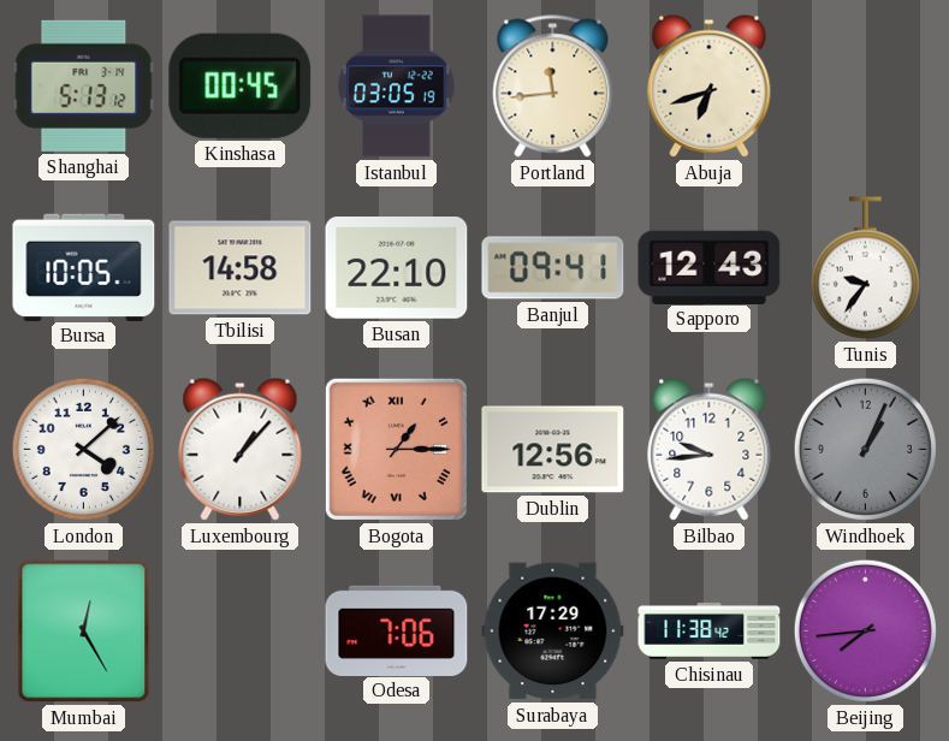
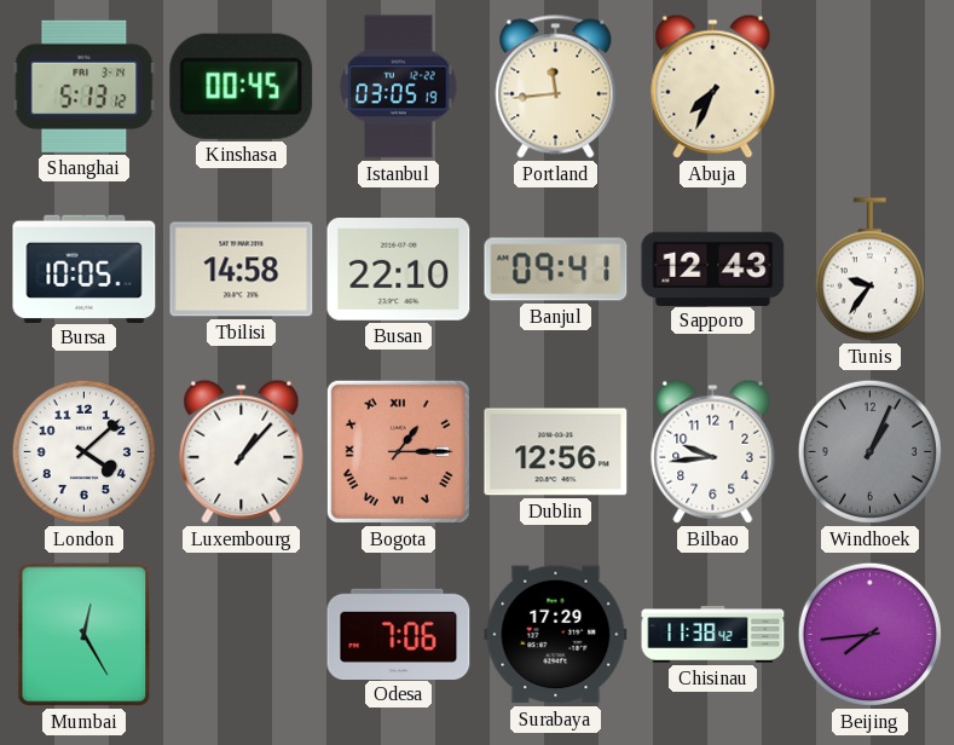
Abuja: 6:42 -> 7:34
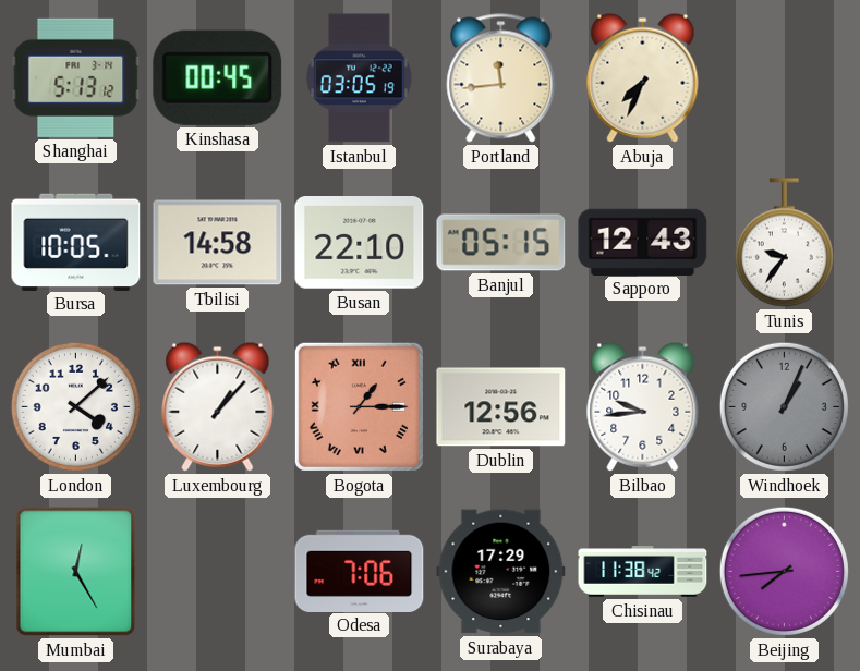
Banjul: 09:41 -> 05:15
